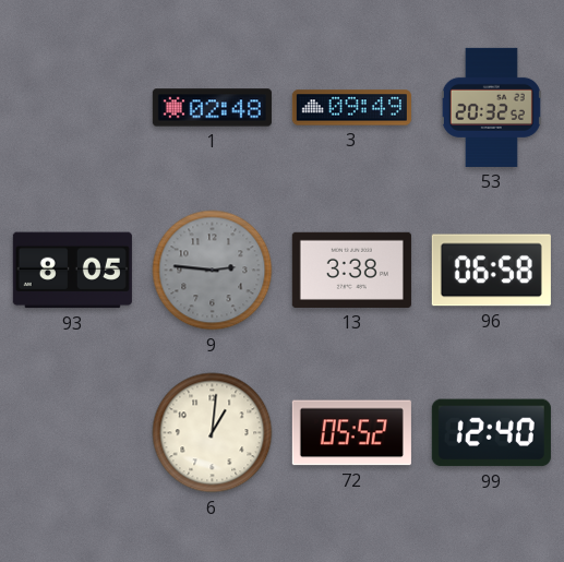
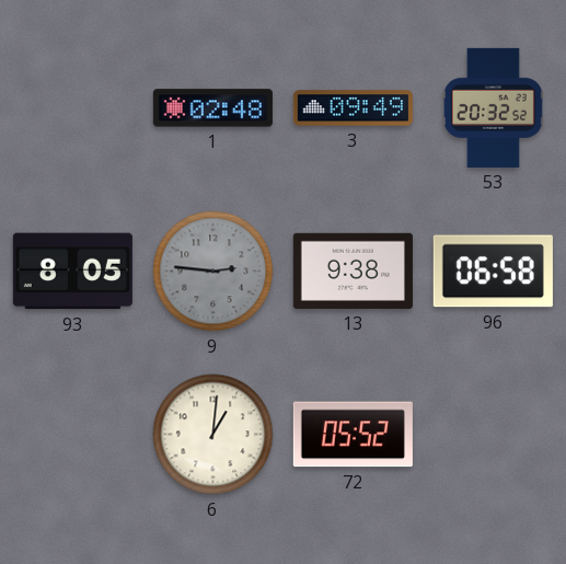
13: 3:38 -> 9:38
99: 12:40 -> none
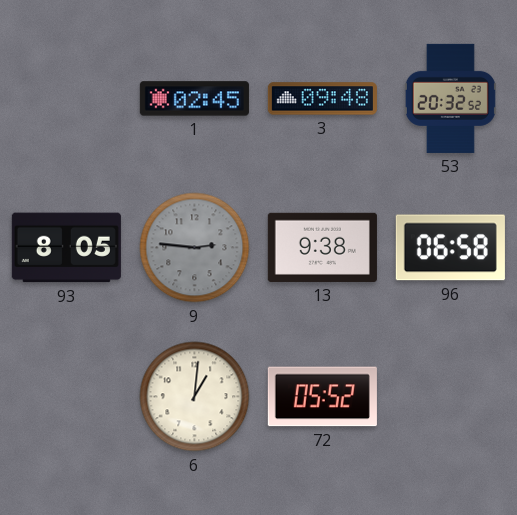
1: 02:48 -> 02:45
3: 09:49 -> 09:48
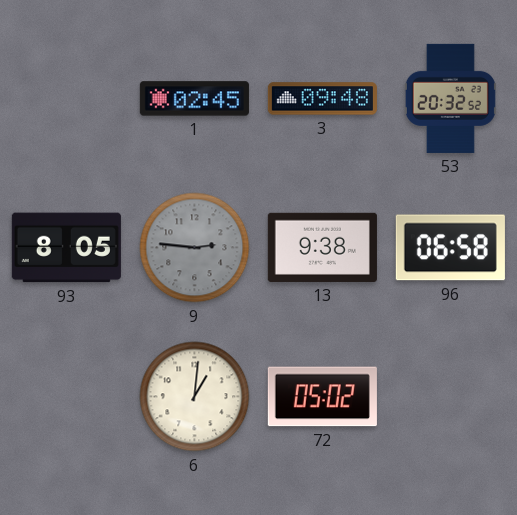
72: 05:52 -> 05:02
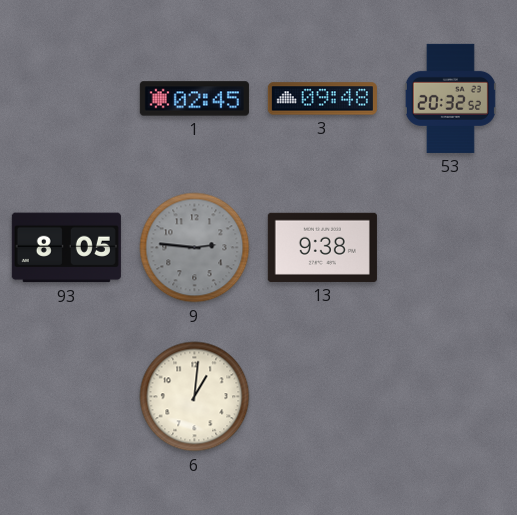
96: 06:58 -> none
72: 05:02 -> none
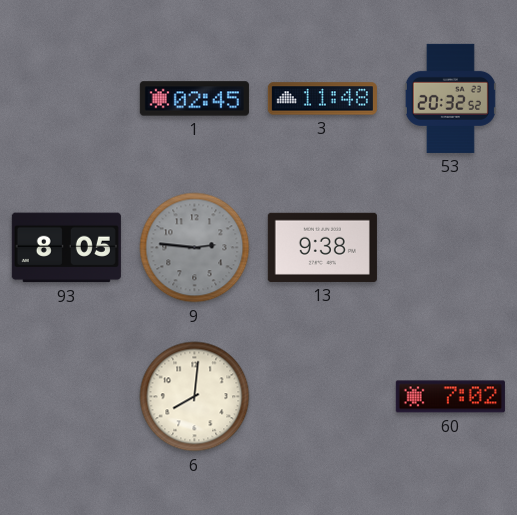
3: 09:48 -> 11:48
6: 1:01 -> 8:01
60: none -> 7:02
